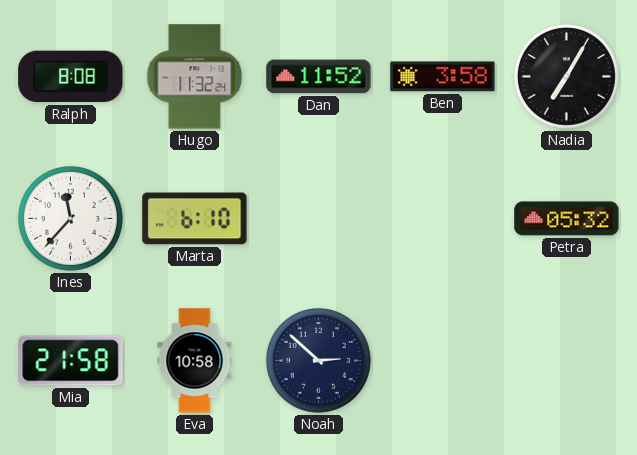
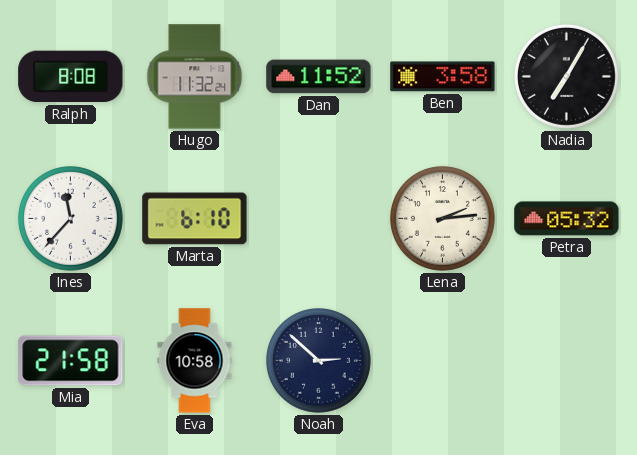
Lena: none -> 2:14
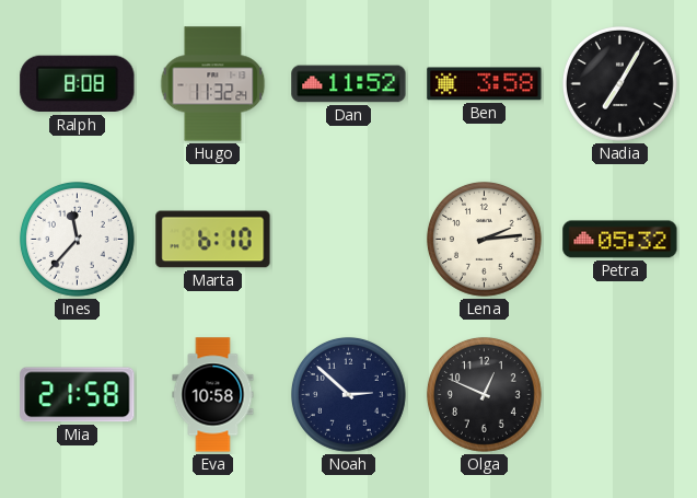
Olga: none -> 12:49
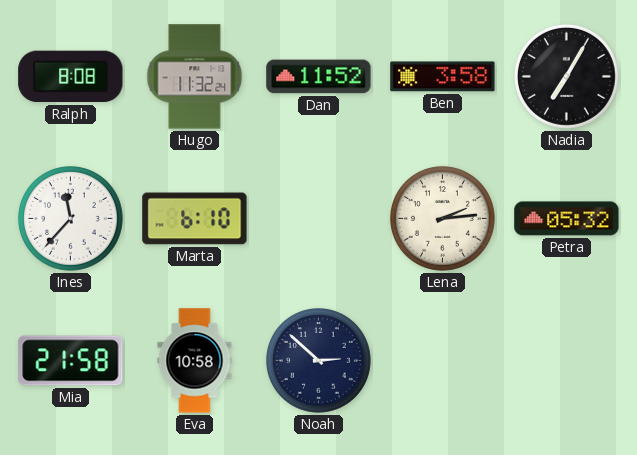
Olga: 12:49 -> none
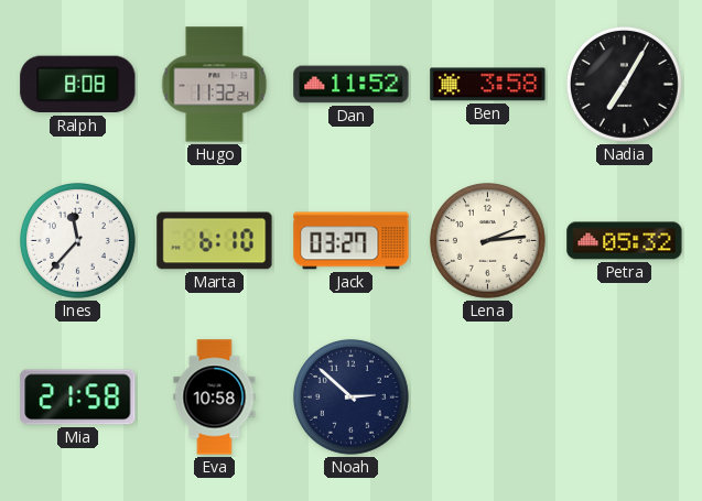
Jack: none -> 03:27
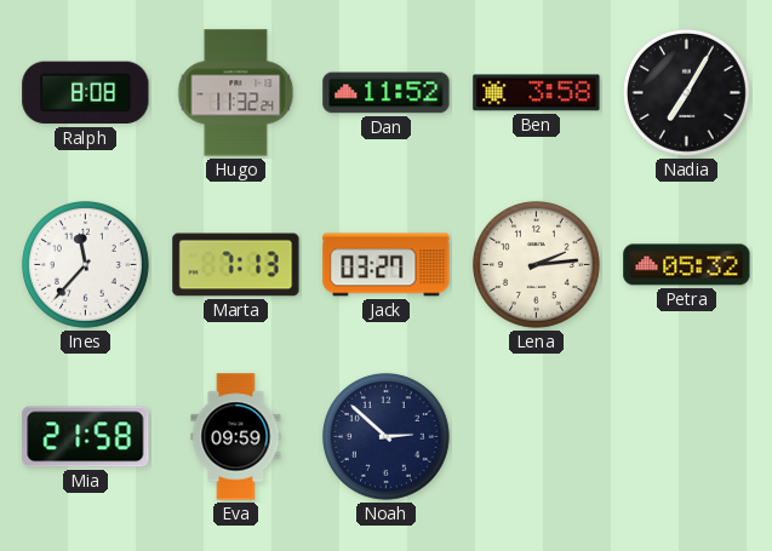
Marta: 6:10 -> 7:13
Eva: 10:58 -> 09:59
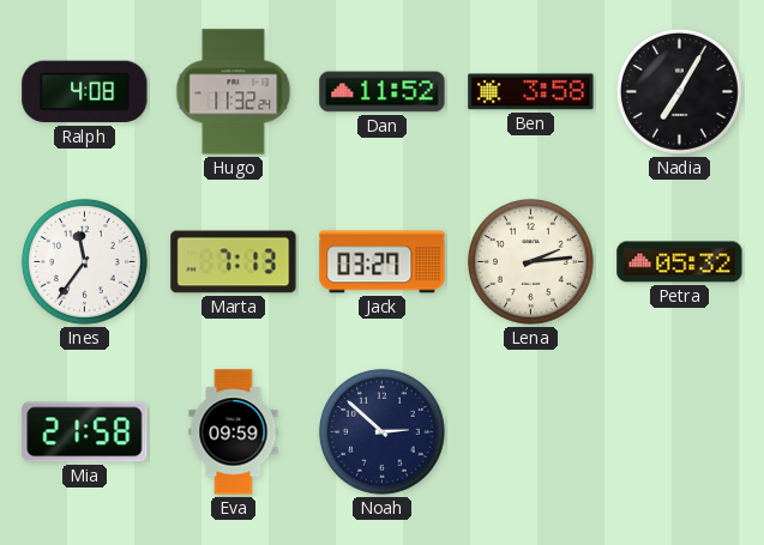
Ralph: 8:08 -> 4:08
Ines: 11:37 -> 11:36
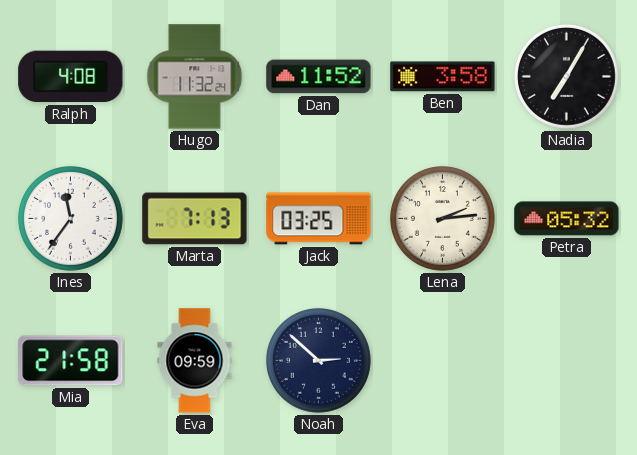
Jack: 03:27 -> 03:25
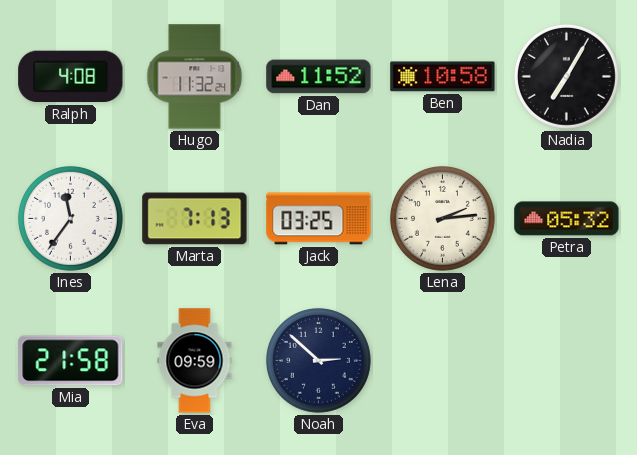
Ben: 3:58 -> 10:58
